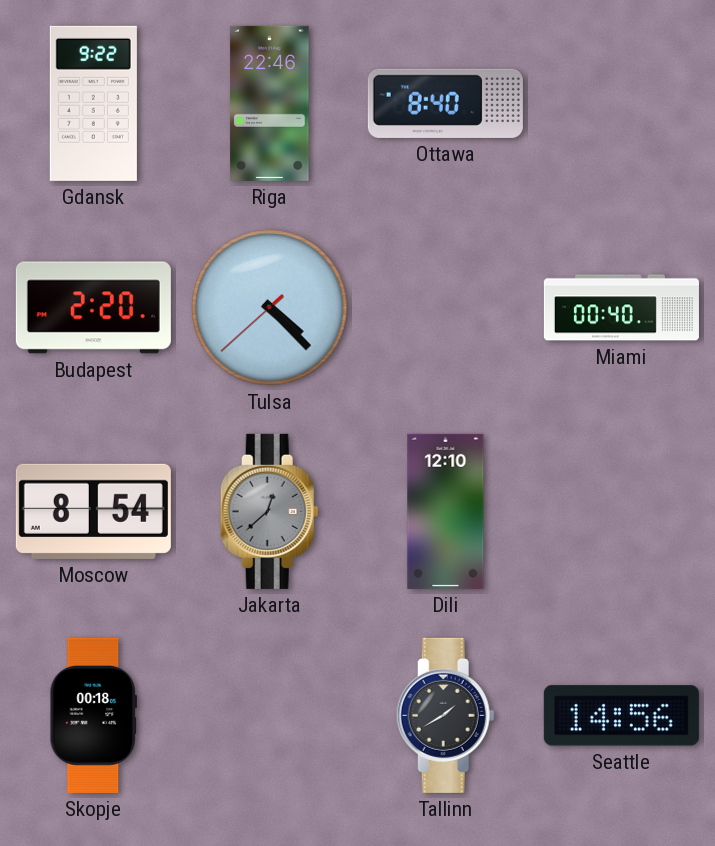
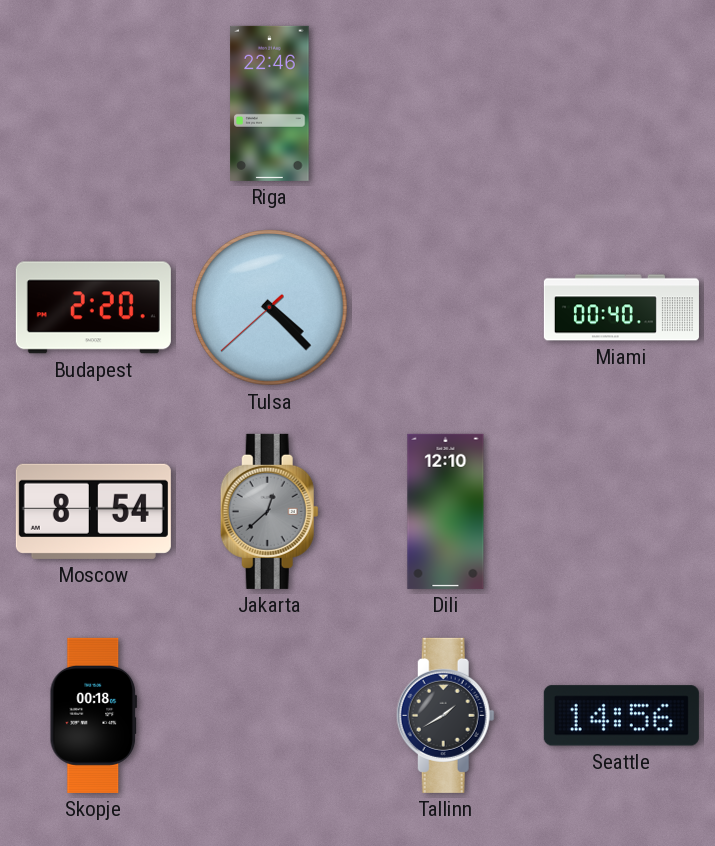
Gdansk: 9:22 -> none
Ottawa: 8:40 -> none
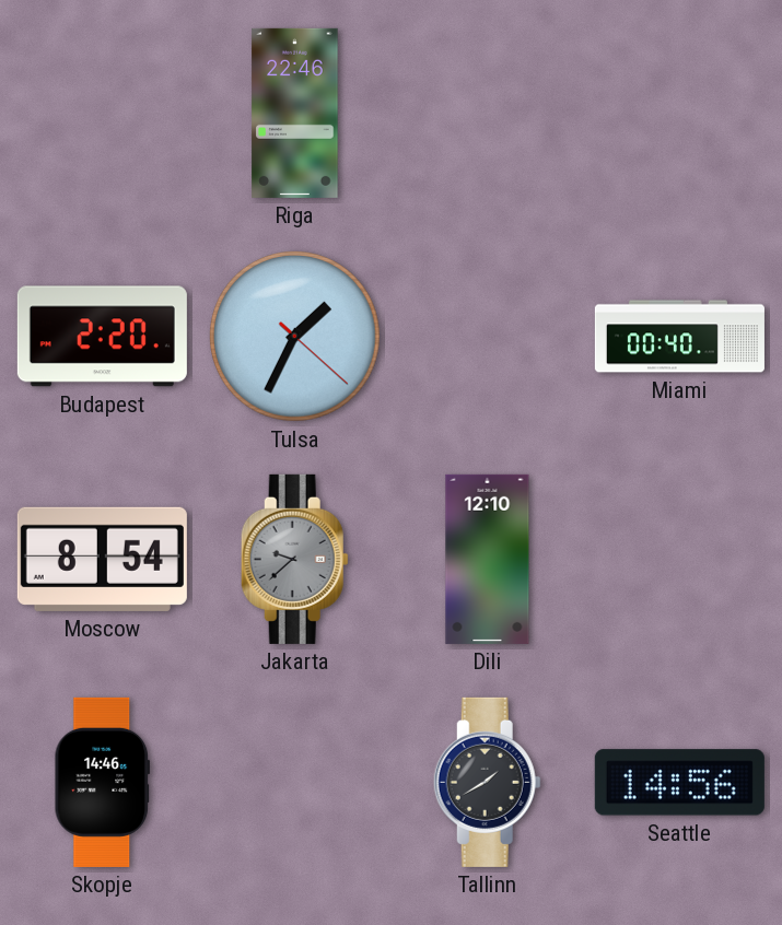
Tulsa: 4:22 -> 1:34
Jakarta: 12:38 -> 9:38
Skopje: 00:18 -> 14:46
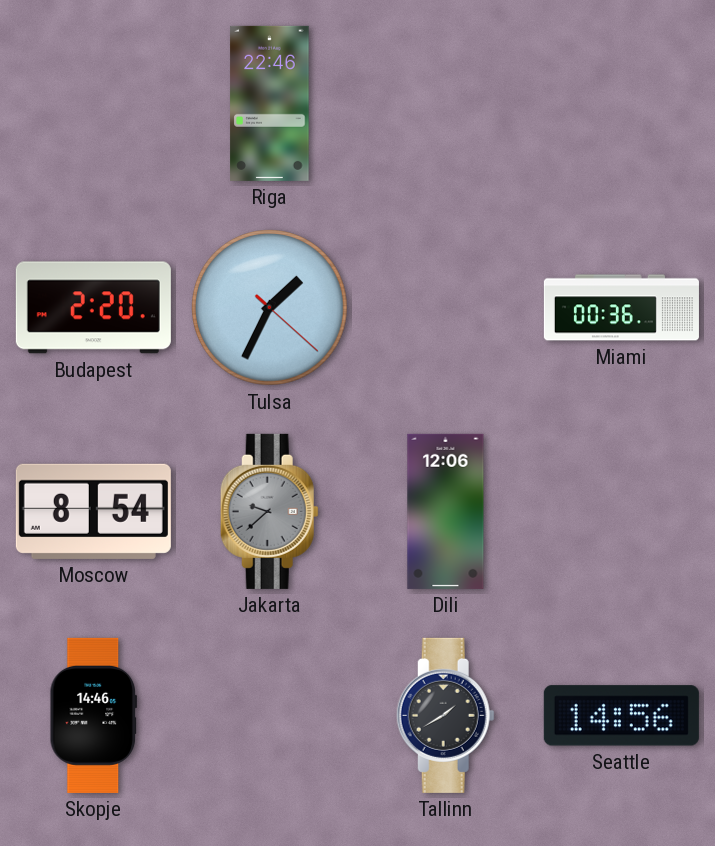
Miami: 00:40 -> 00:36
Dili: 12:10 -> 12:06
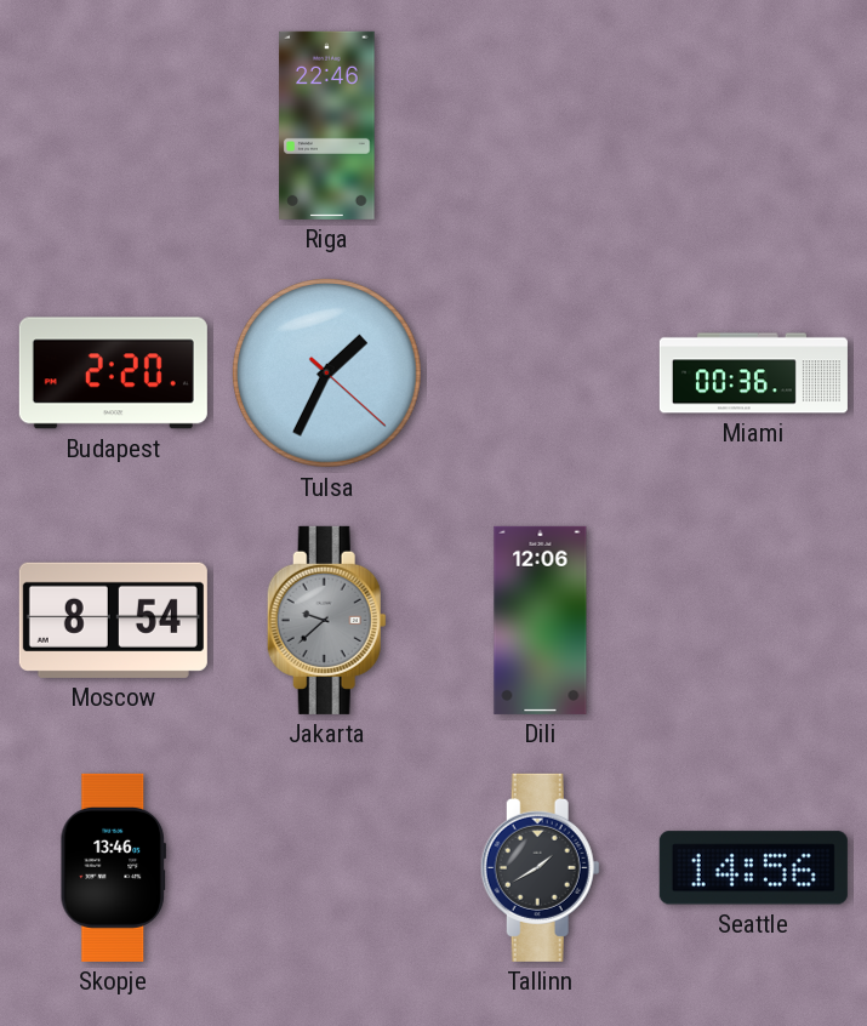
Skopje: 14:46 -> 13:46
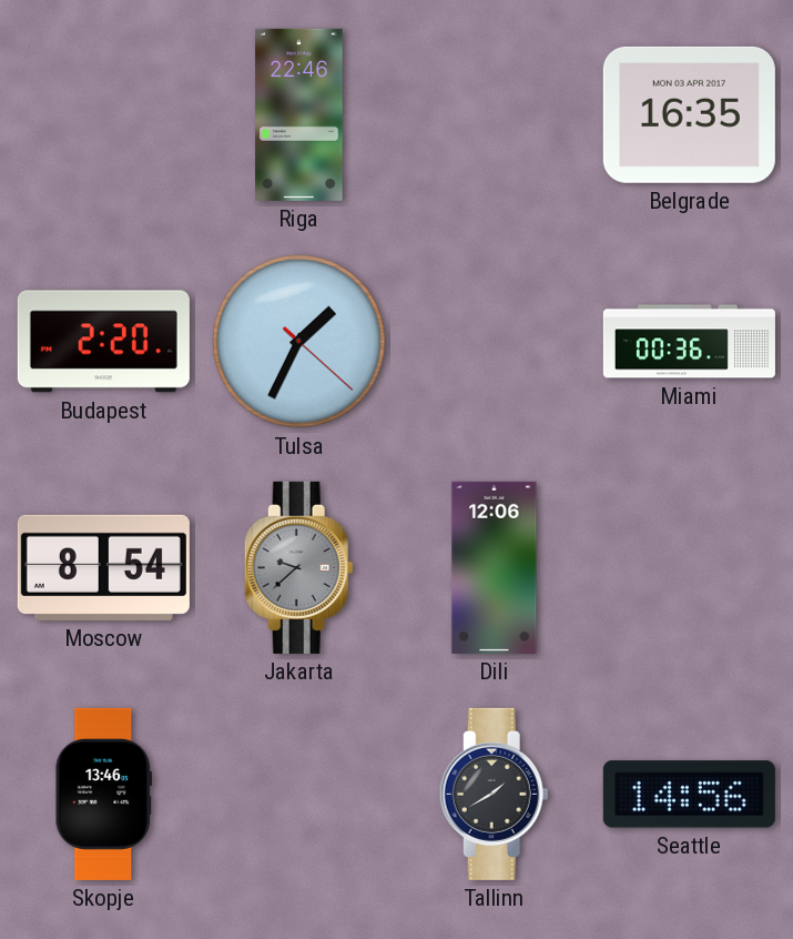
Belgrade: none -> 16:35
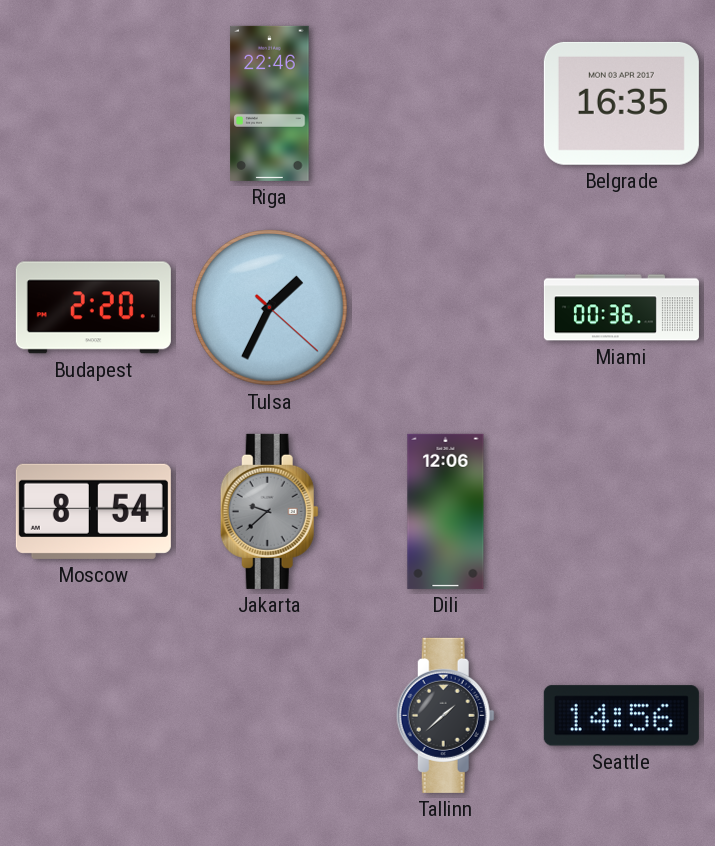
Skopje: 13:46 -> none
Tallinn: 1:40 -> 1:38
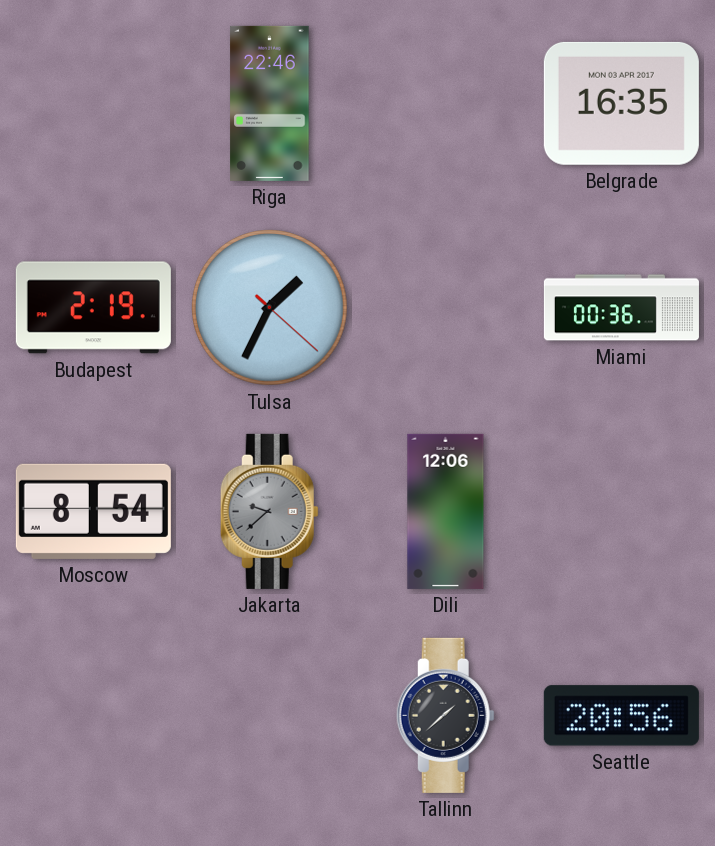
Budapest: 2:20 -> 2:19
Seattle: 14:56 -> 20:56
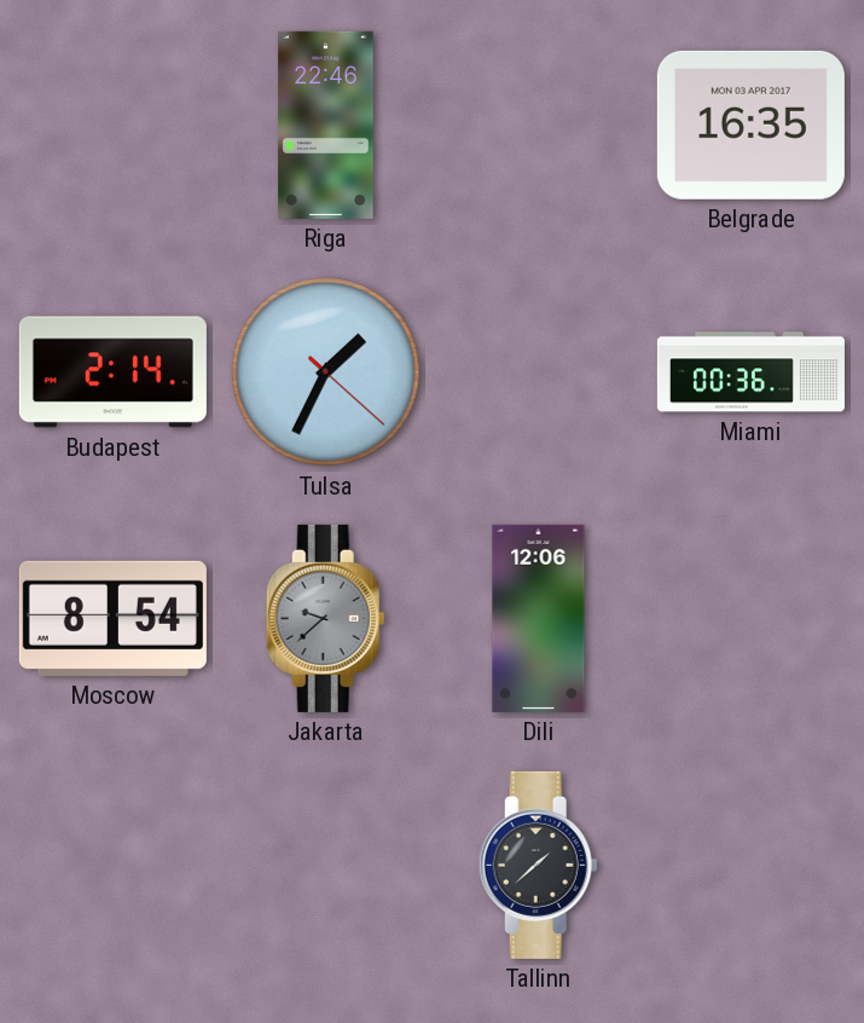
Budapest: 2:19 -> 2:14
Seattle: 20:56 -> none
